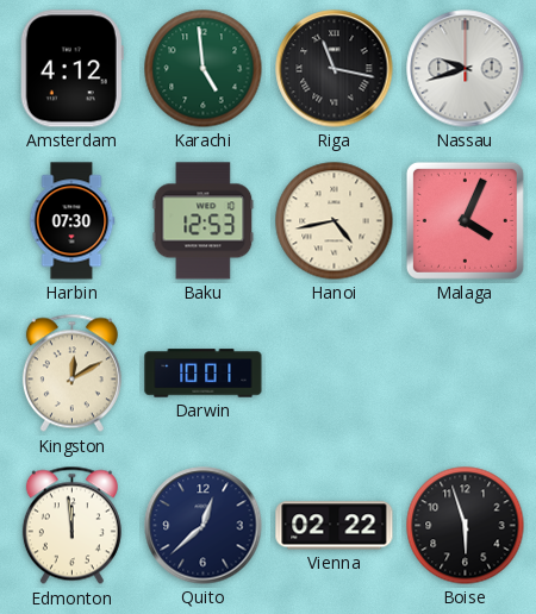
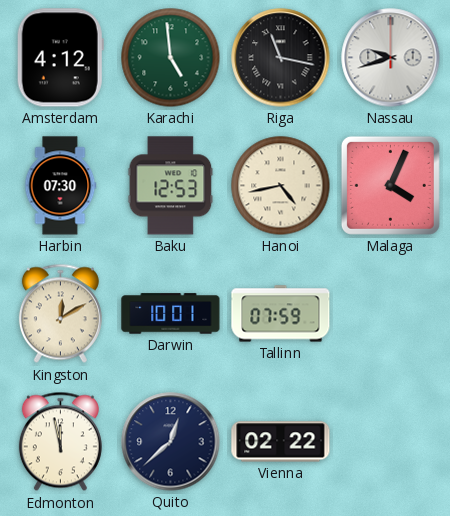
Tallinn: none -> 07:59
Edmonton: 11:59 -> 11:58
Boise: 5:57 -> none
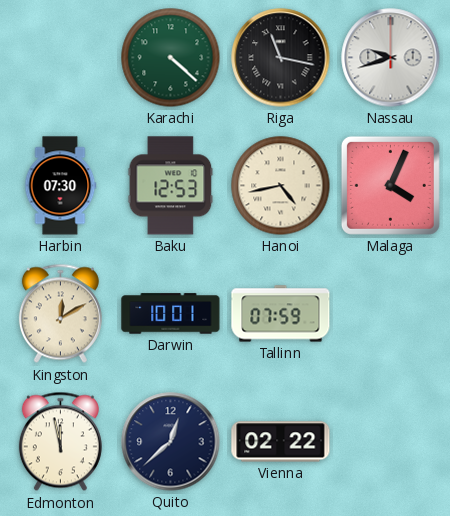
Amsterdam: 4:12 -> none
Karachi: 4:59 -> 4:22
